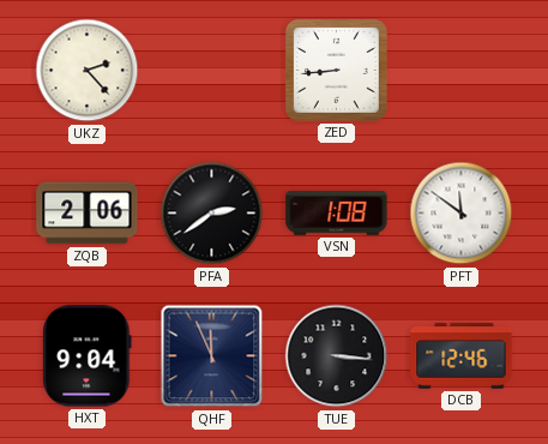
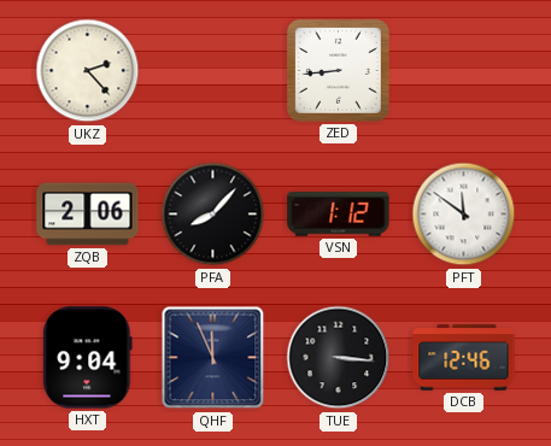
PFA: 2:39 -> 8:07
VSN: 1:08 -> 1:12
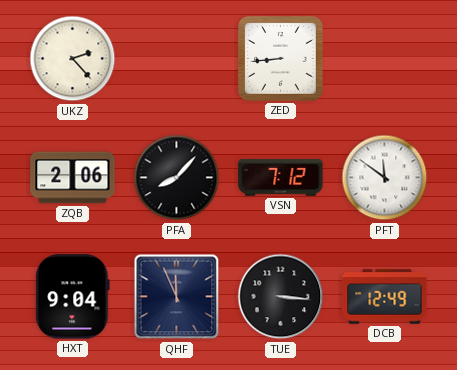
VSN: 1:12 -> 7:12
DCB: 12:46 -> 12:49
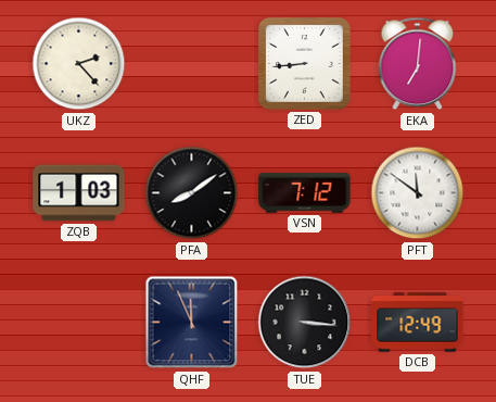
EKA: none -> 7:01
ZQB: 2:06 -> 1:03
PFA: 8:07 -> 8:09
HXT: 9:04 -> none
